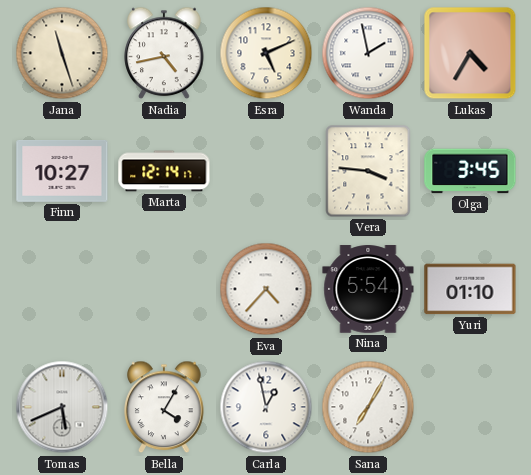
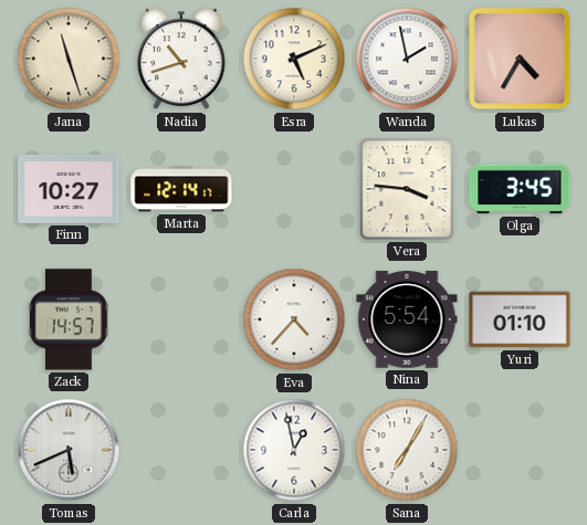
Nadia: 4:43 -> 10:42
Zack: none -> 14:57
Bella: 4:05 -> none
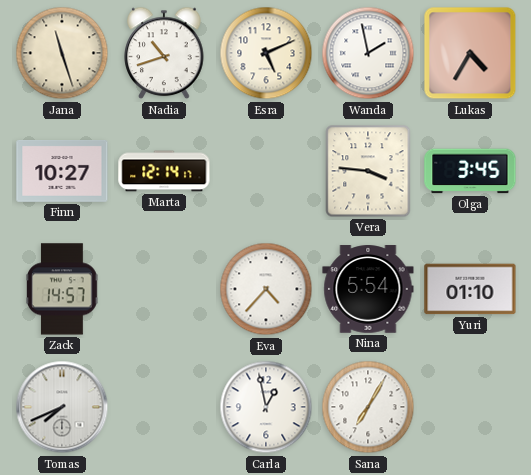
Tomas: 5:41 -> 7:41
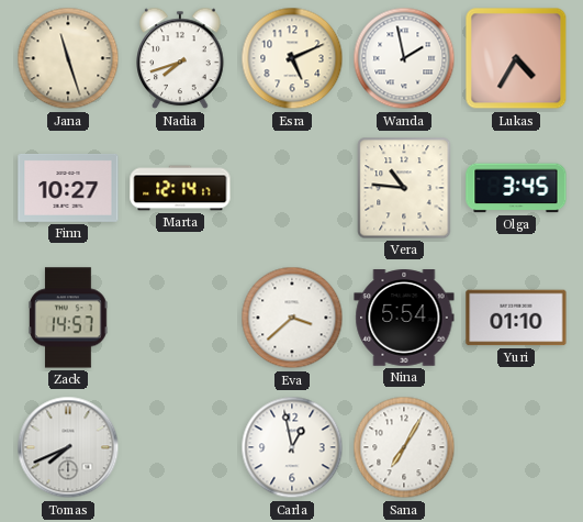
Nadia: 10:42 -> 7:42
Vera: 3:46 -> 10:46
Eva: 4:37 -> 3:38
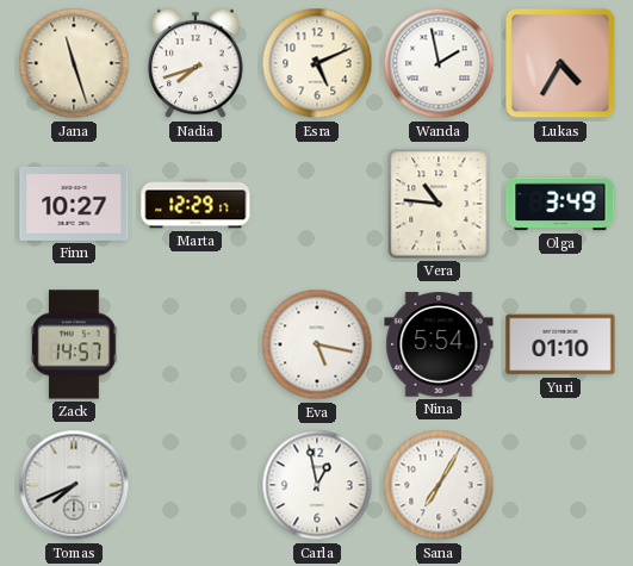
Marta: 12:14 -> 12:29
Olga: 3:45 -> 3:49
Eva: 3:38 -> 5:17
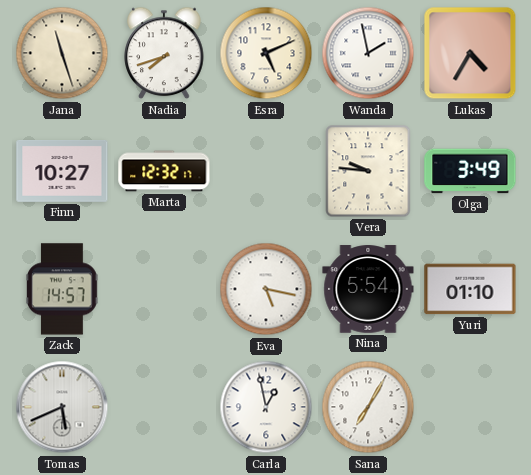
Marta: 12:29 -> 12:32
Vera: 10:46 -> 9:46
Tomas: 7:41 -> 5:41
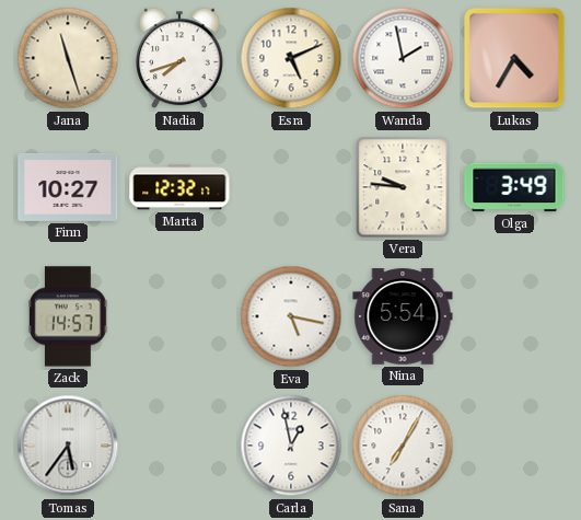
Yuri: 01:10 -> none
Tomas: 5:41 -> 5:36
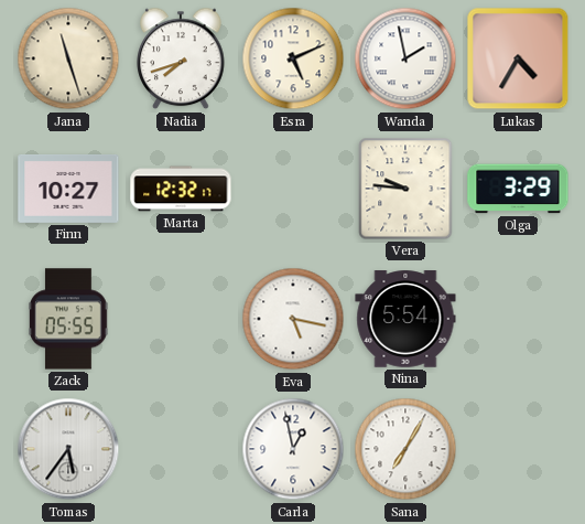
Olga: 3:49 -> 3:29
Zack: 14:57 -> 05:55
